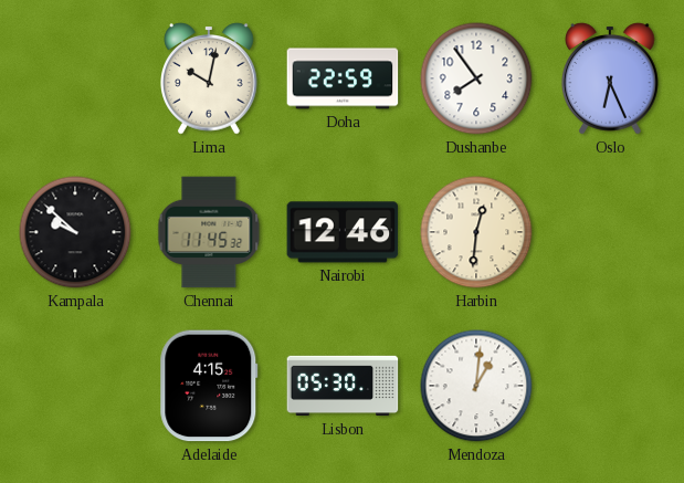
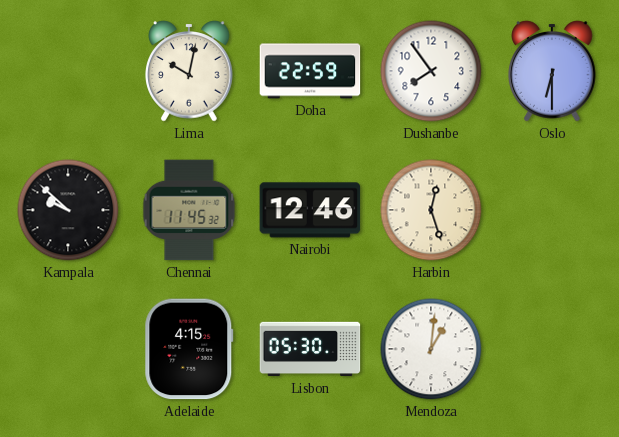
Oslo: 6:26 -> 6:30
Harbin: 12:31 -> 12:27
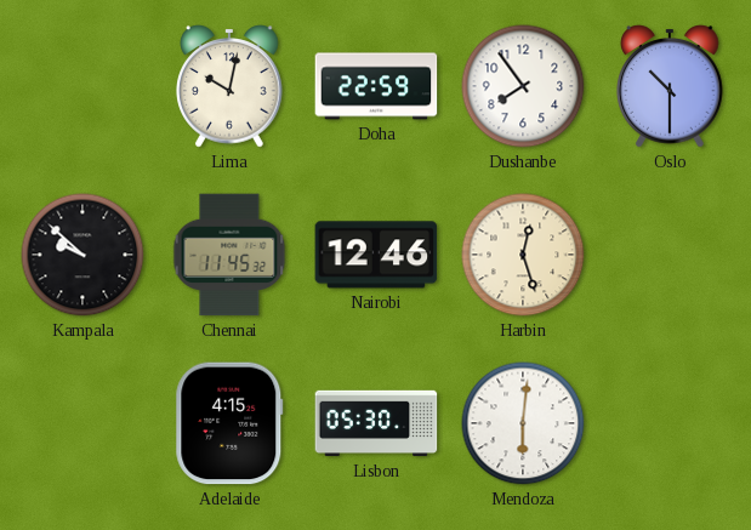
Oslo: 6:30 -> 10:30
Mendoza: 1:01 -> 6:01
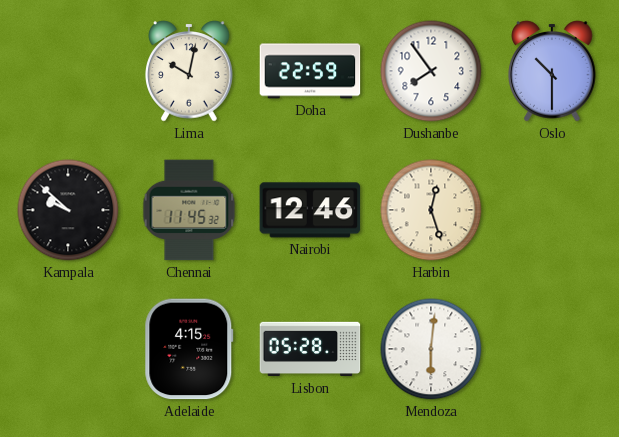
Lisbon: 05:30 -> 05:28
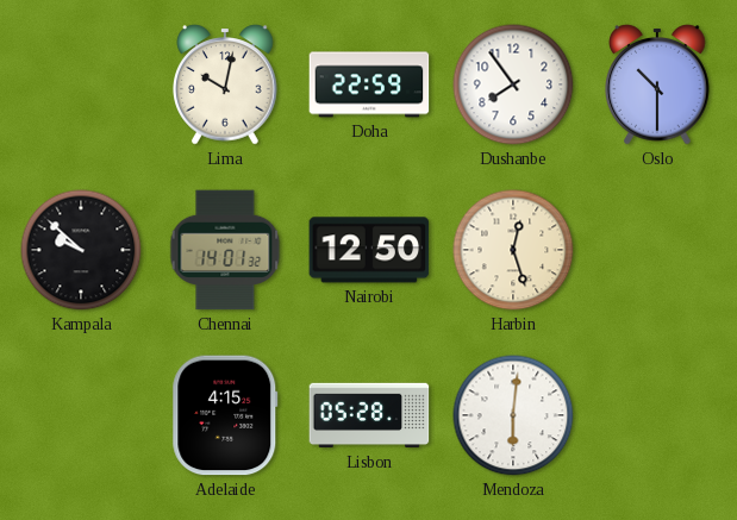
Chennai: 11:45 -> 14:01
Nairobi: 12:46 -> 12:50
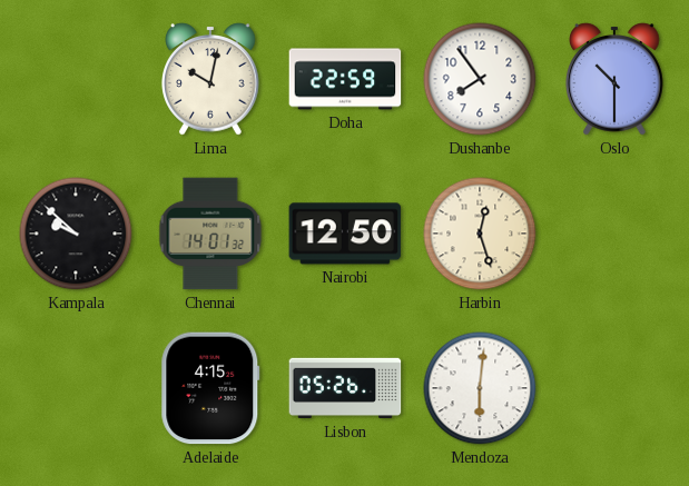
Lisbon: 05:28 -> 05:26
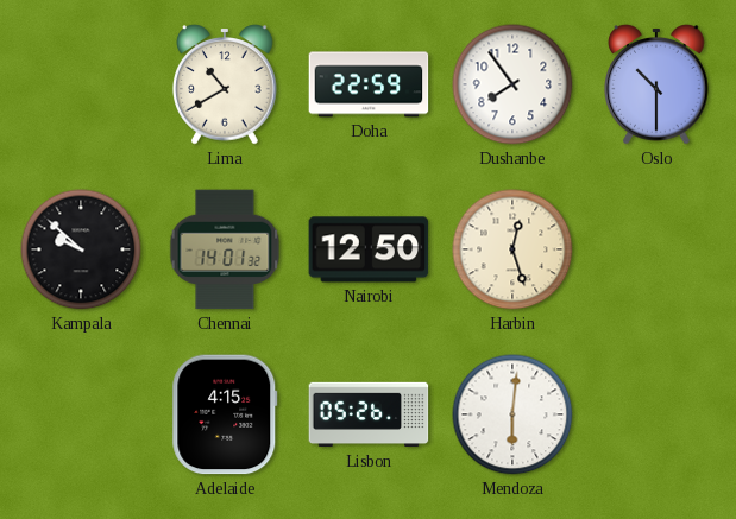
Lima: 10:02 -> 10:40
